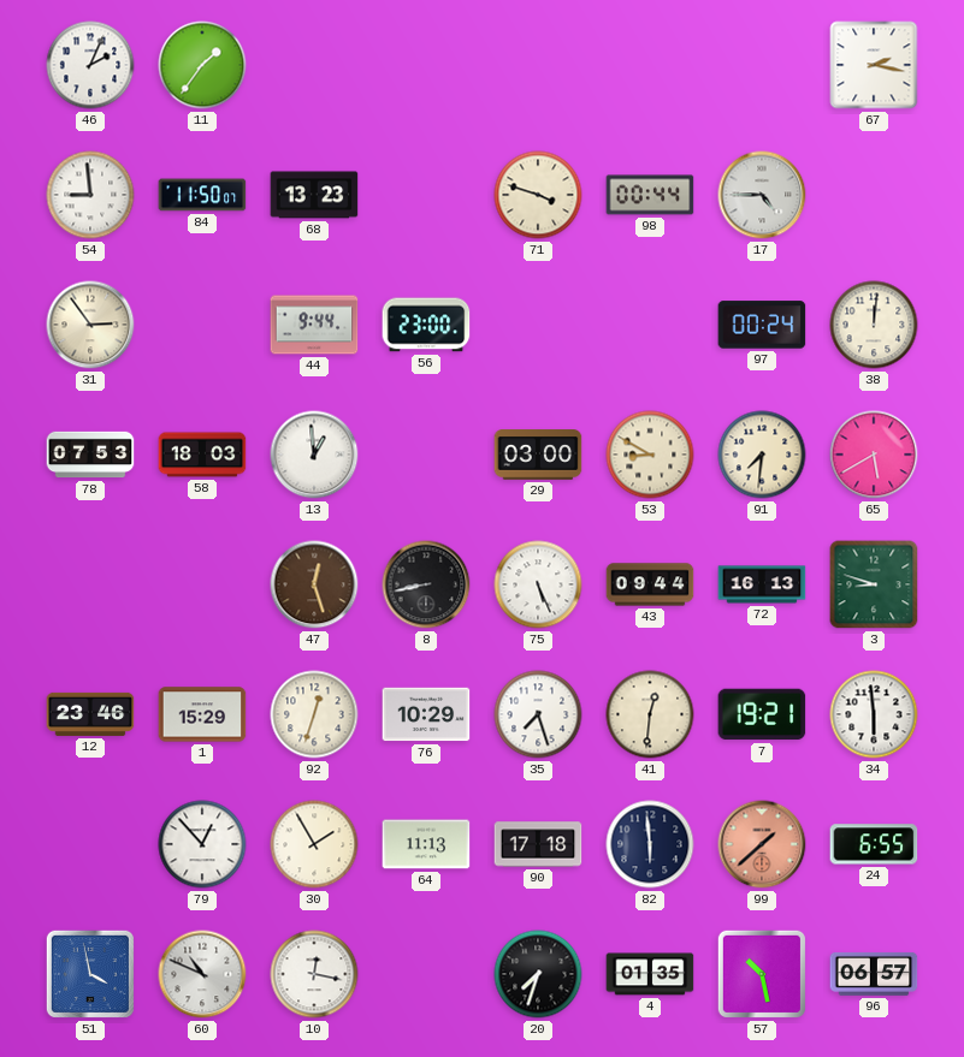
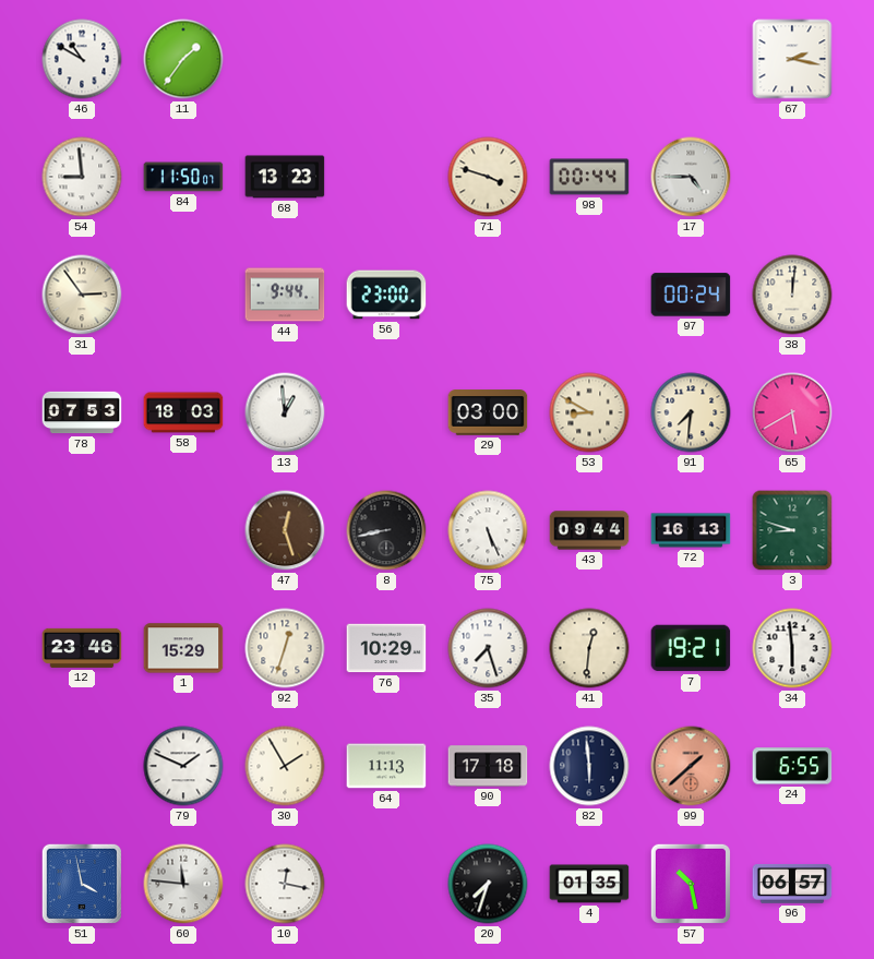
46: 2:04 -> 10:50
79: 12:53 -> 1:49
60: 10:49 -> 11:46
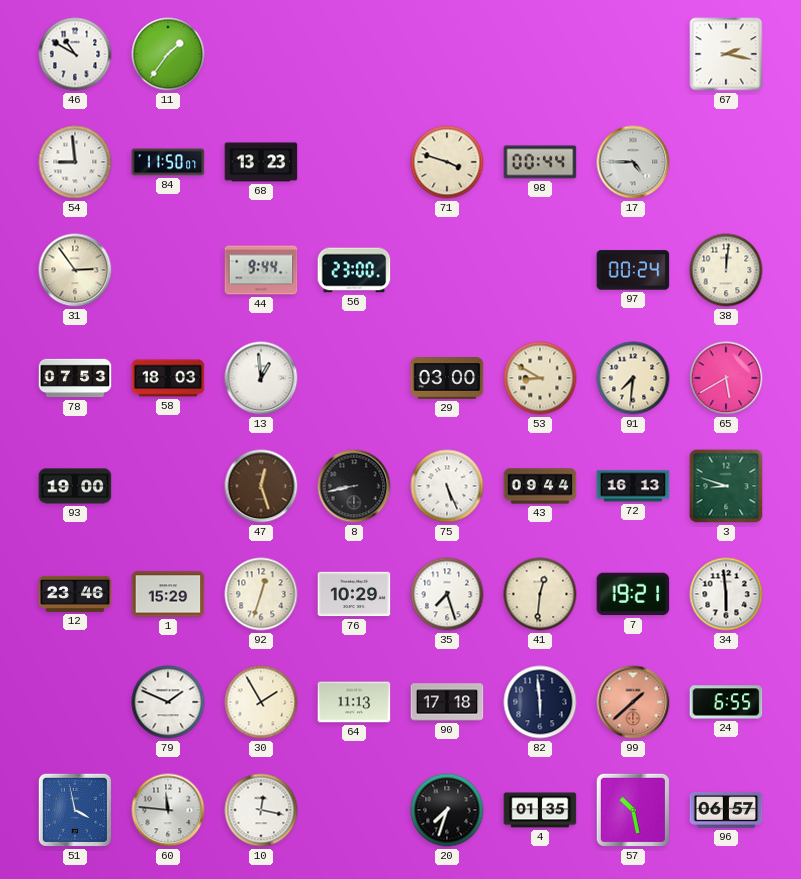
93: none -> 19:00
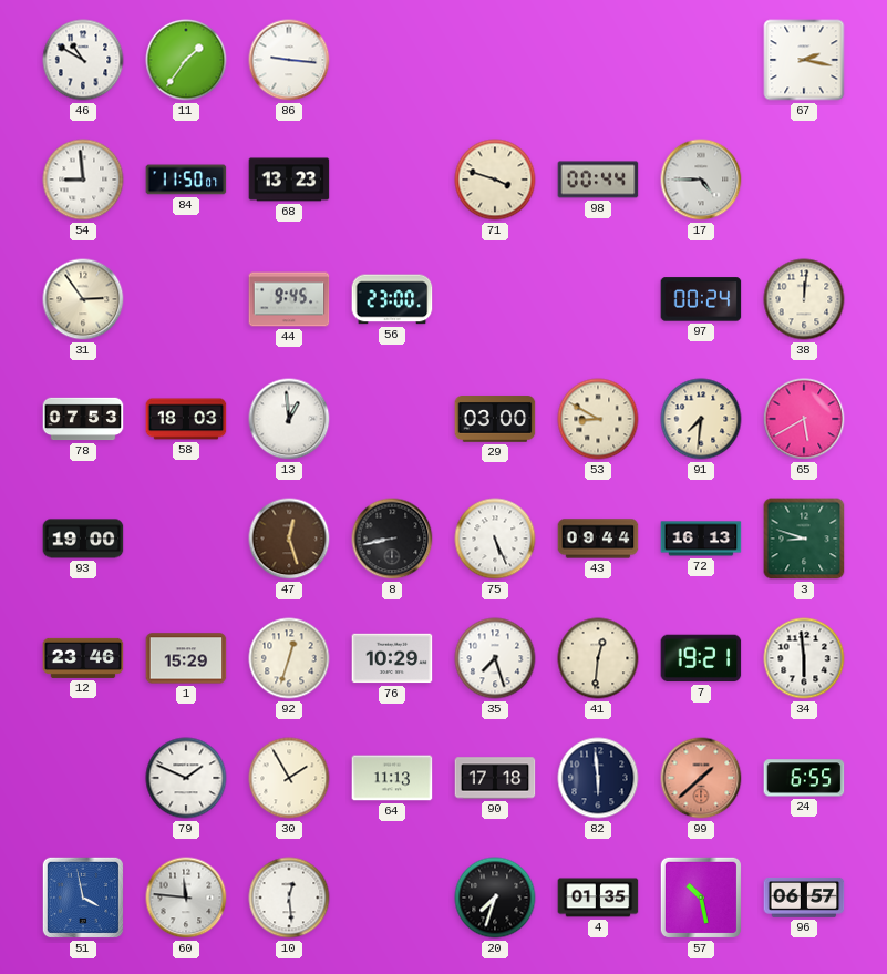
86: none -> 9:16
44: 9:44 -> 9:45
10: 12:17 -> 12:29
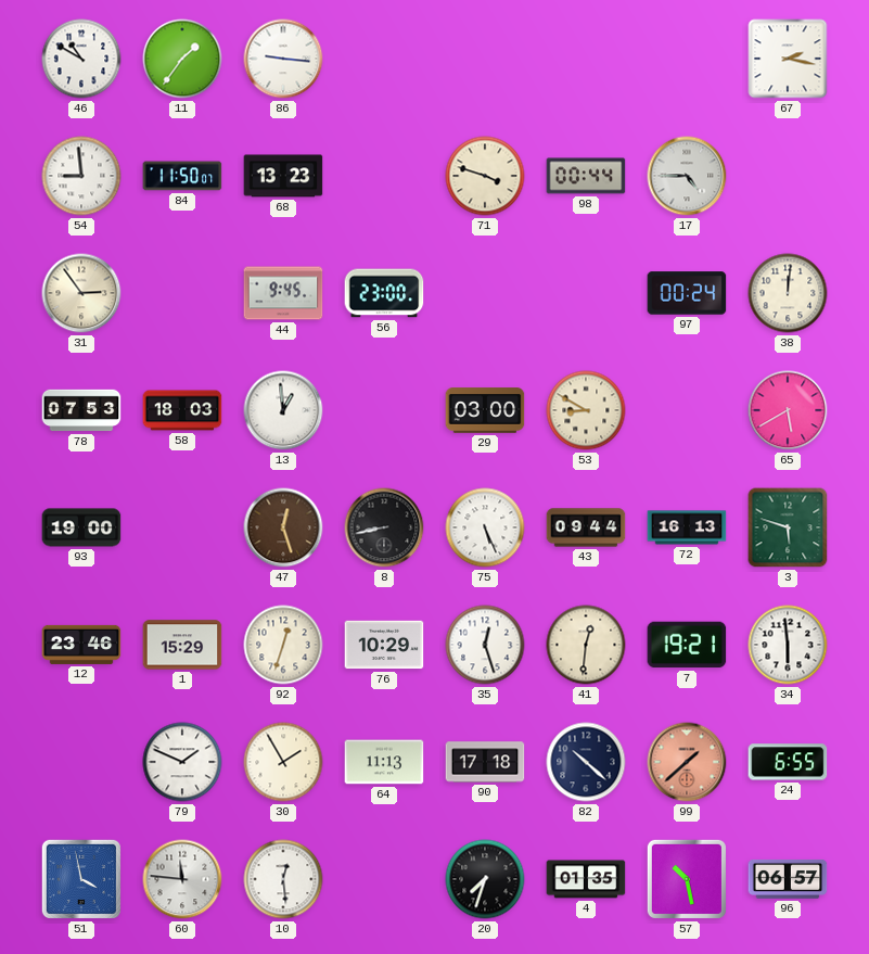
91: 7:31 -> none
3: 8:48 -> 5:48
35: 7:27 -> 12:27
82: 5:59 -> 10:22
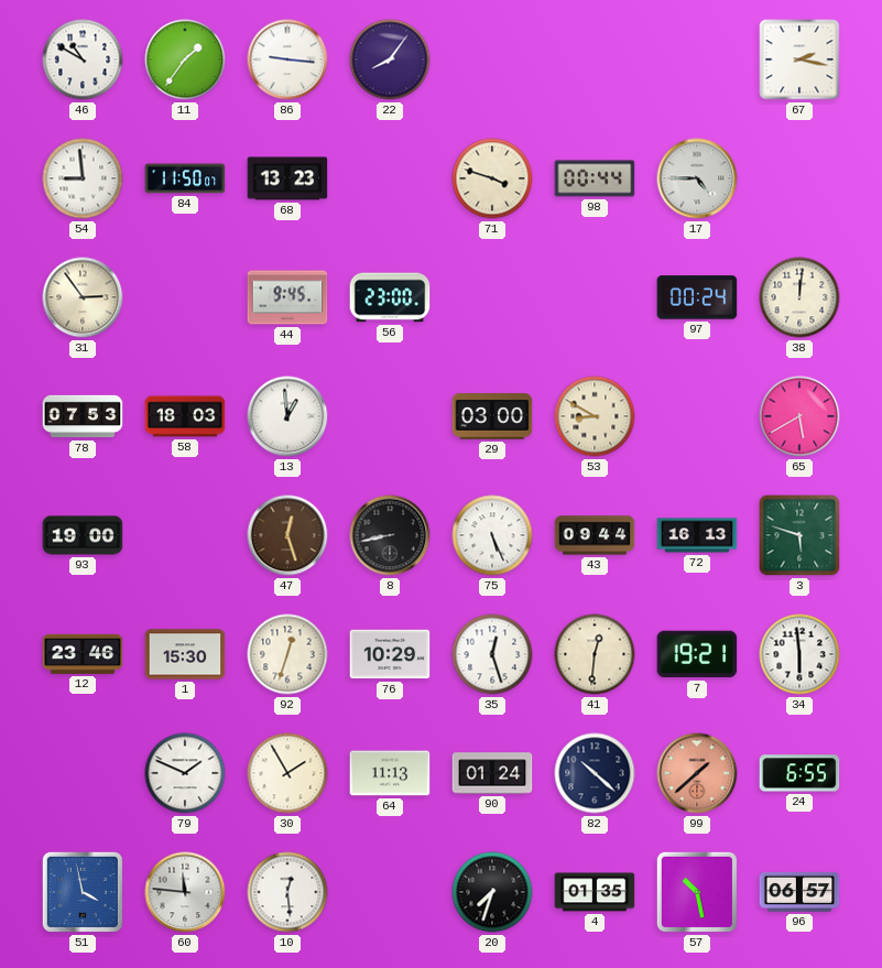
22: none -> 8:06
1: 15:29 -> 15:30
90: 17:18 -> 01:24
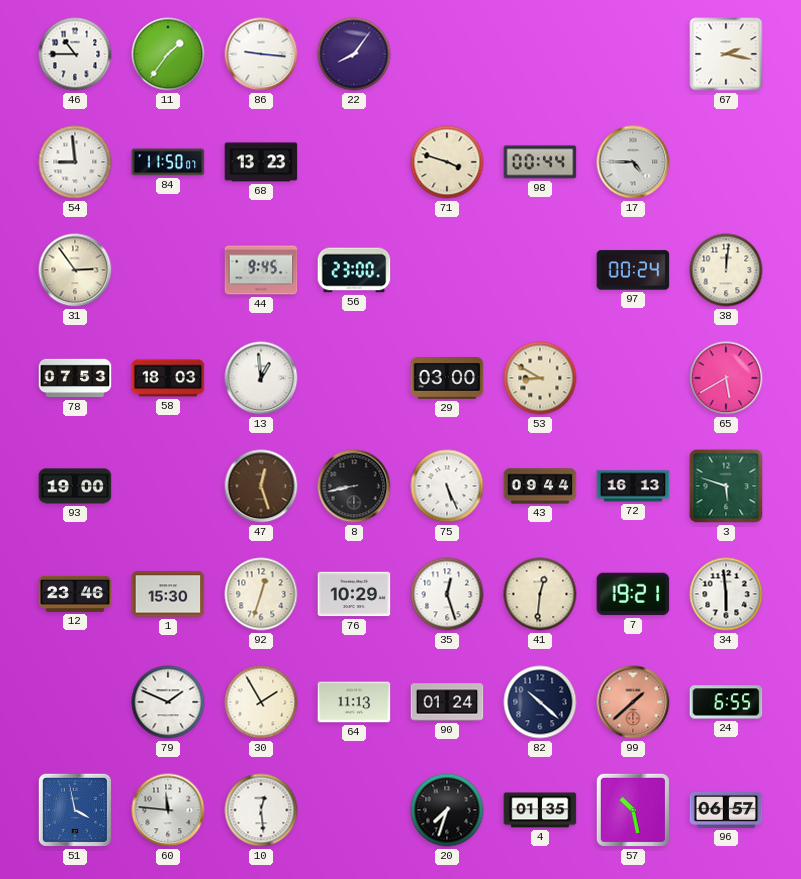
46: 10:50 -> 10:45
